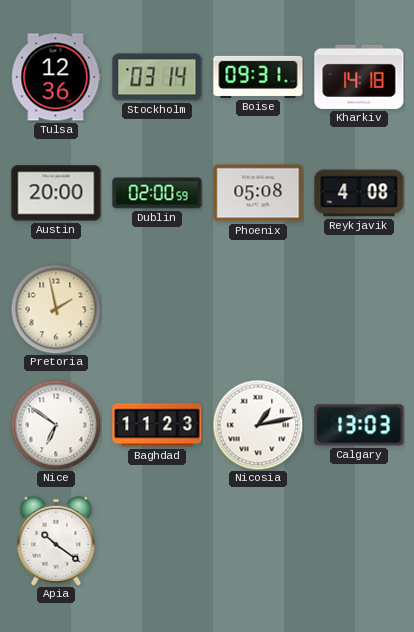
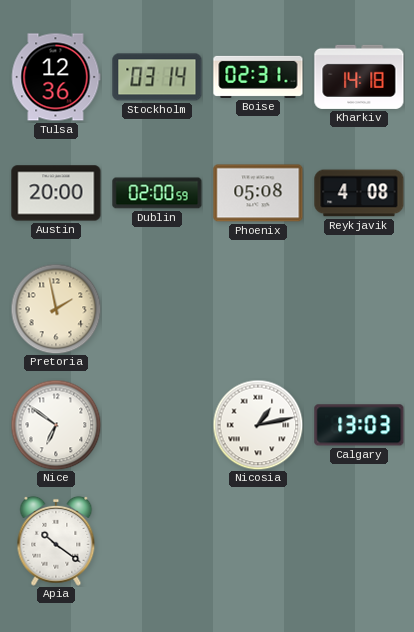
Boise: 09:31 -> 02:31
Baghdad: 11:23 -> none
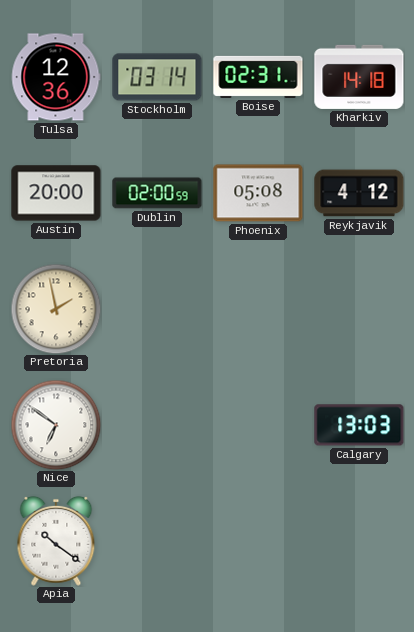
Reykjavik: 4:08 -> 4:12
Nicosia: 1:13 -> none
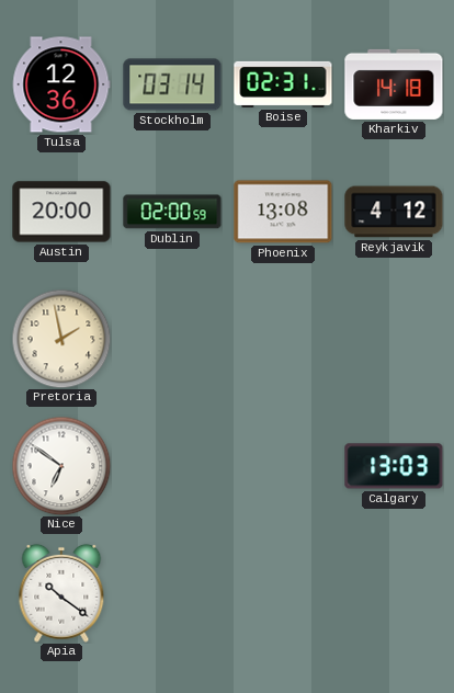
Phoenix: 05:08 -> 13:08
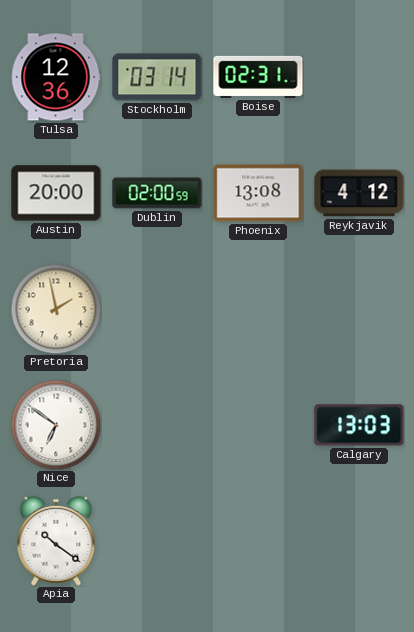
Kharkiv: 14:18 -> none
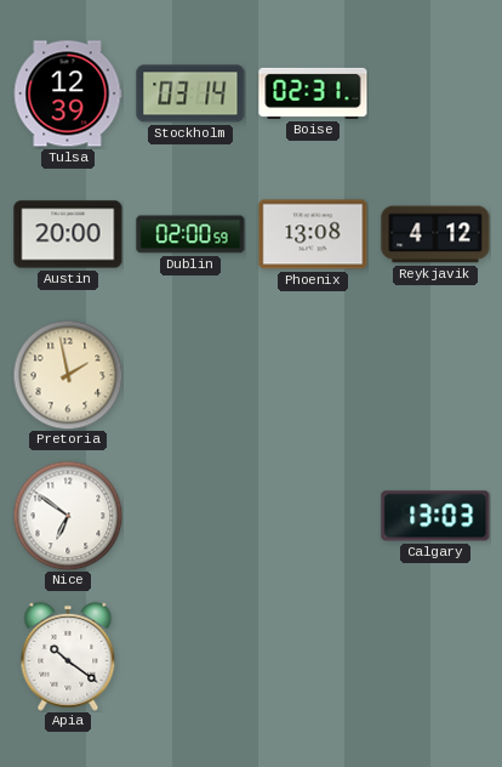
Tulsa: 12:36 -> 12:39
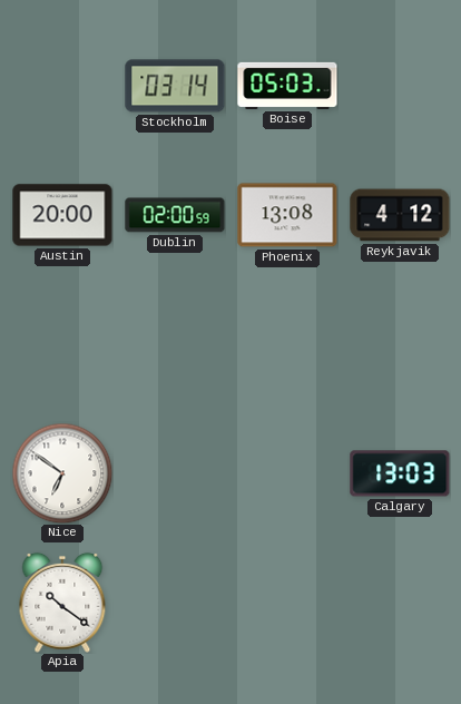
Tulsa: 12:39 -> none
Boise: 02:31 -> 05:03
Pretoria: 1:58 -> none
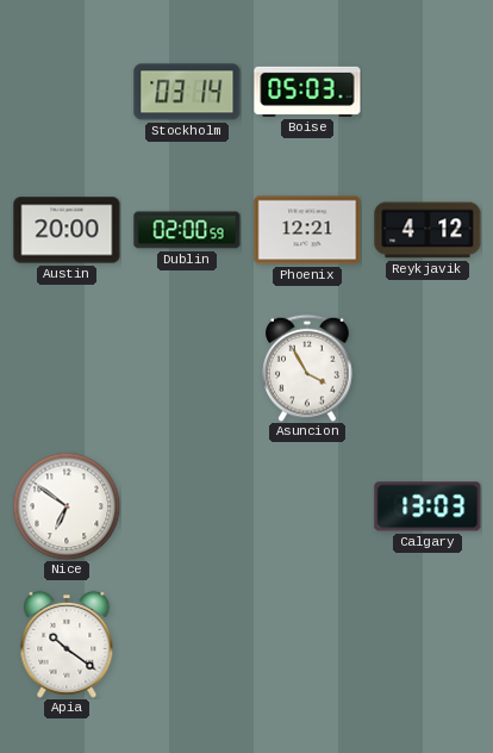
Phoenix: 13:08 -> 12:21
Asuncion: none -> 3:55
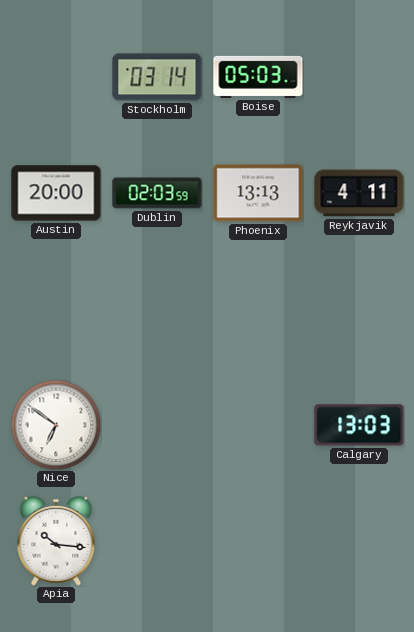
Dublin: 02:00 -> 02:03
Phoenix: 12:21 -> 13:13
Reykjavik: 4:12 -> 4:11
Asuncion: 3:55 -> none
Apia: 10:21 -> 10:16
